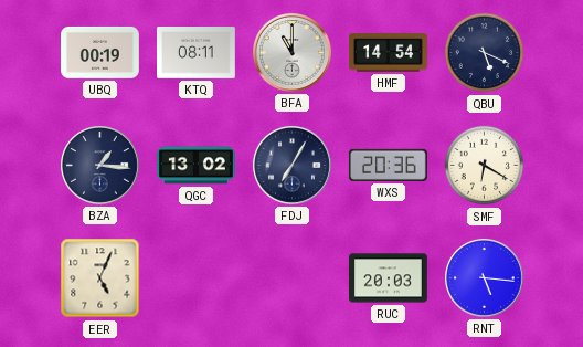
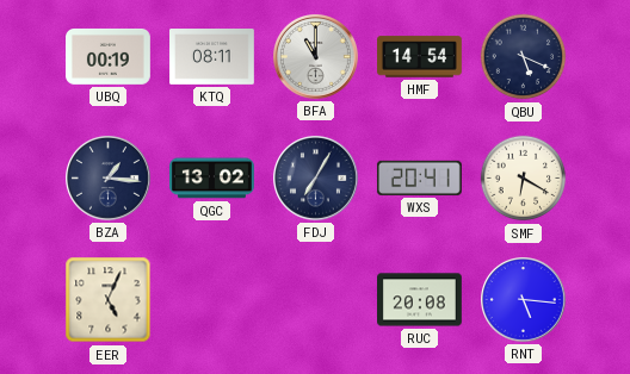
WXS: 20:36 -> 20:41
RUC: 20:03 -> 20:08
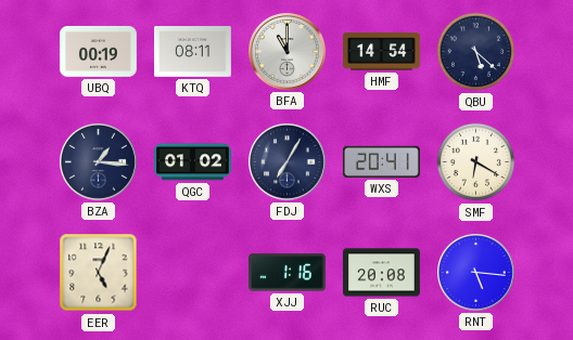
QBU: 5:19 -> 5:22
QGC: 13:02 -> 01:02
XJJ: none -> 1:16
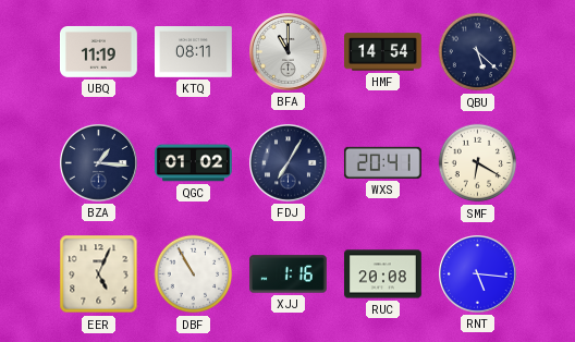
UBQ: 00:19 -> 11:19
DBF: none -> 10:55
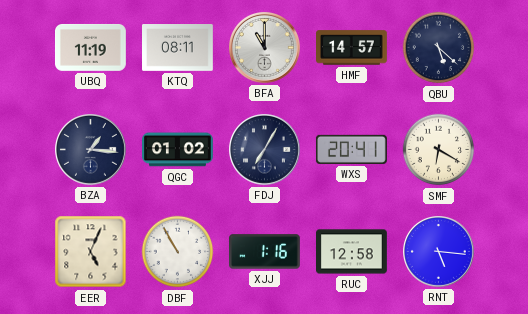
HMF: 14:54 -> 14:57
RUC: 20:08 -> 12:58
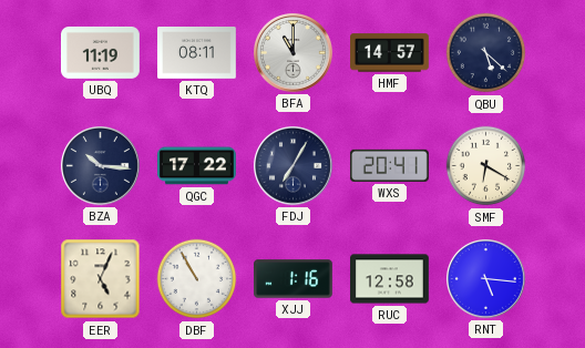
BZA: 1:16 -> 10:16
QGC: 01:02 -> 17:22
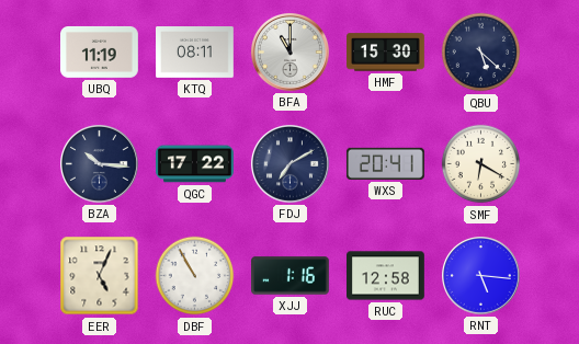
HMF: 14:57 -> 15:30
FDJ: 7:05 -> 7:10
